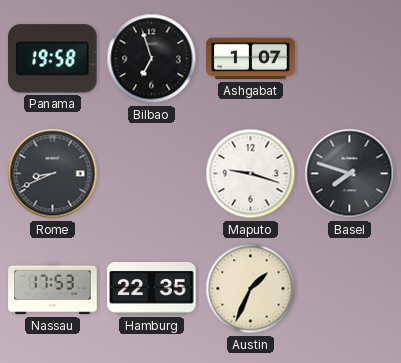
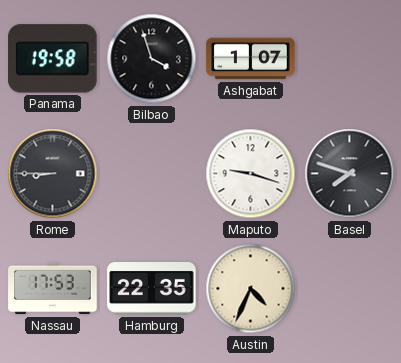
Bilbao: 6:57 -> 3:57
Rome: 8:41 -> 8:45
Austin: 1:34 -> 4:34
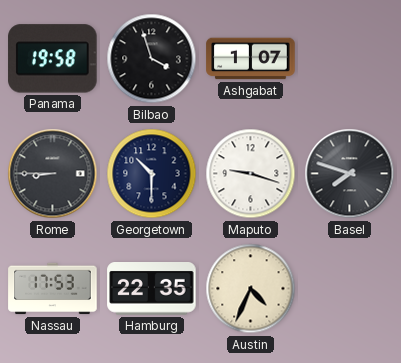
Georgetown: none -> 10:30
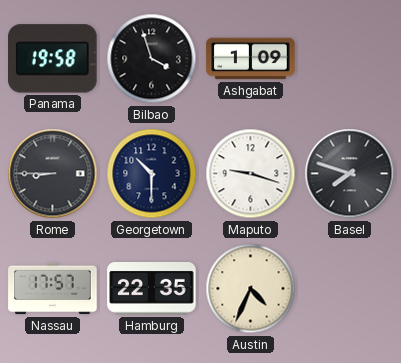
Ashgabat: 1:07 -> 1:09
Nassau: 17:53 -> 17:57
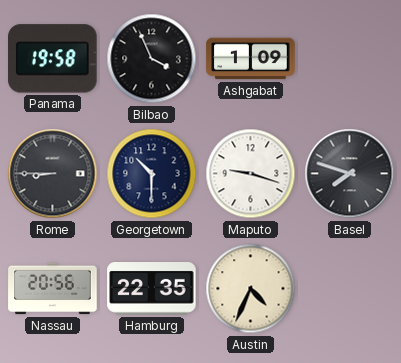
Bilbao: 3:57 -> 3:56
Nassau: 17:57 -> 20:56
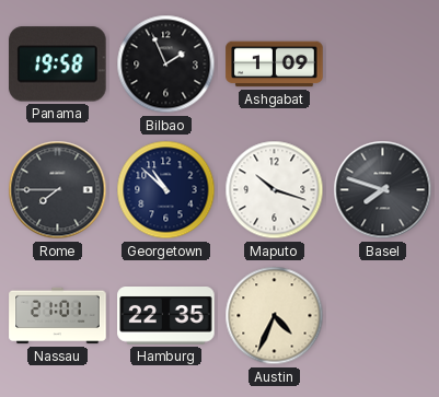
Bilbao: 3:56 -> 1:56
Rome: 8:45 -> 7:45
Georgetown: 10:30 -> 10:52
Maputo: 9:18 -> 10:18
Nassau: 20:56 -> 21:01
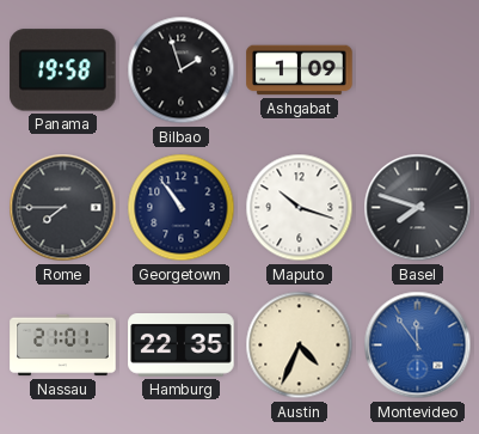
Bilbao: 1:56 -> 1:57
Georgetown: 10:52 -> 10:54
Montevideo: none -> 11:54
